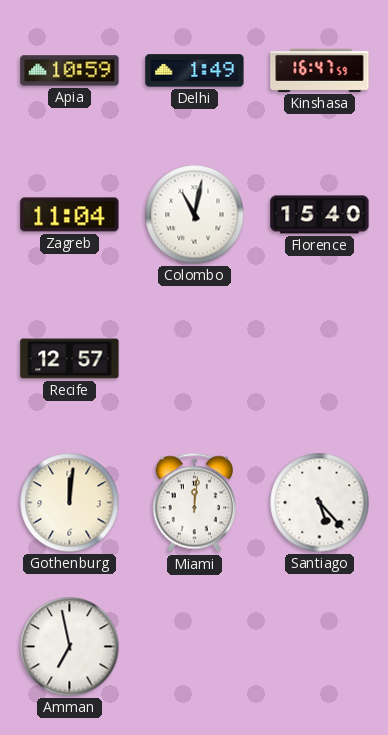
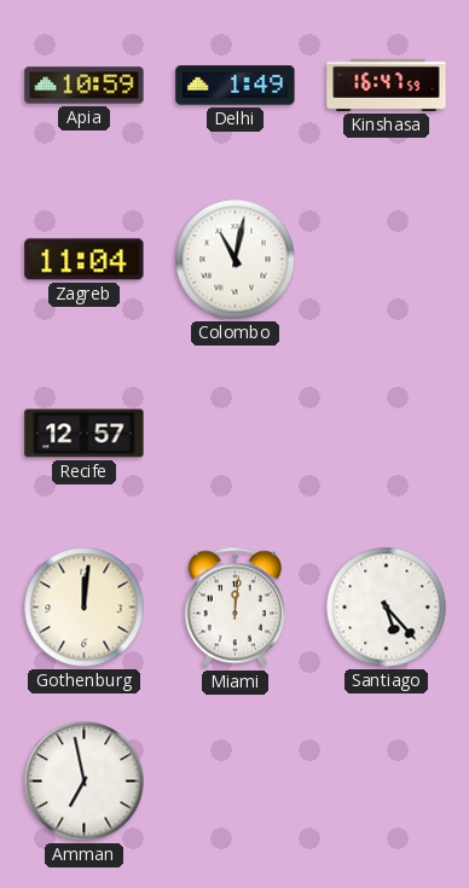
Florence: 15:40 -> none
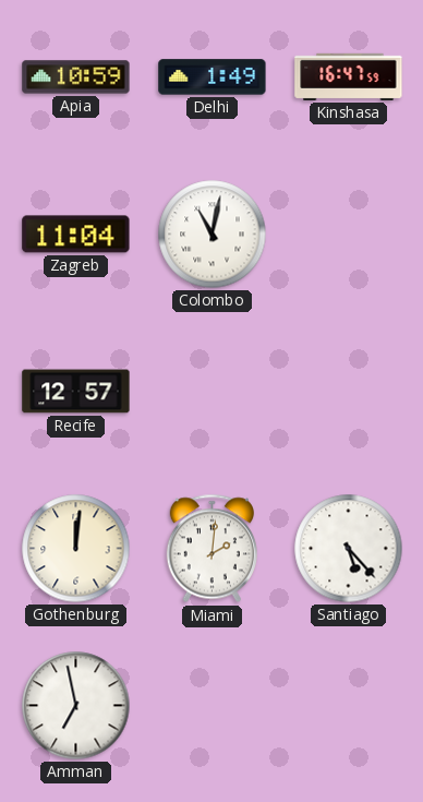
Miami: 12:01 -> 2:01
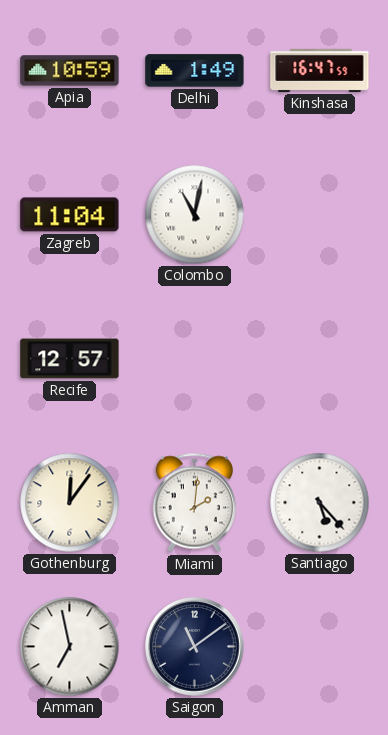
Gothenburg: 12:01 -> 12:06
Saigon: none -> 11:09
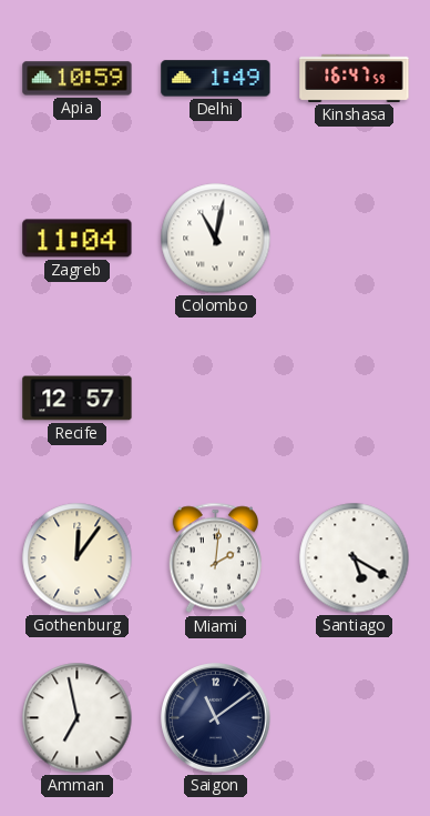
Santiago: 5:23 -> 5:20
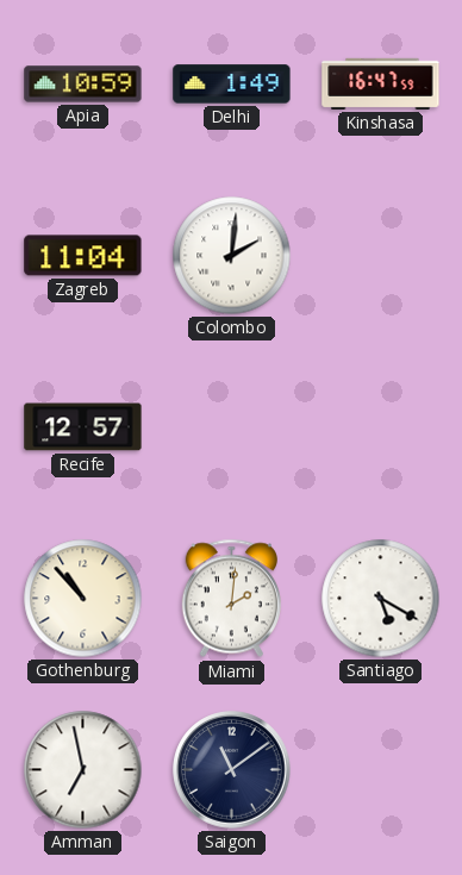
Colombo: 11:02 -> 2:01
Gothenburg: 12:06 -> 10:53
